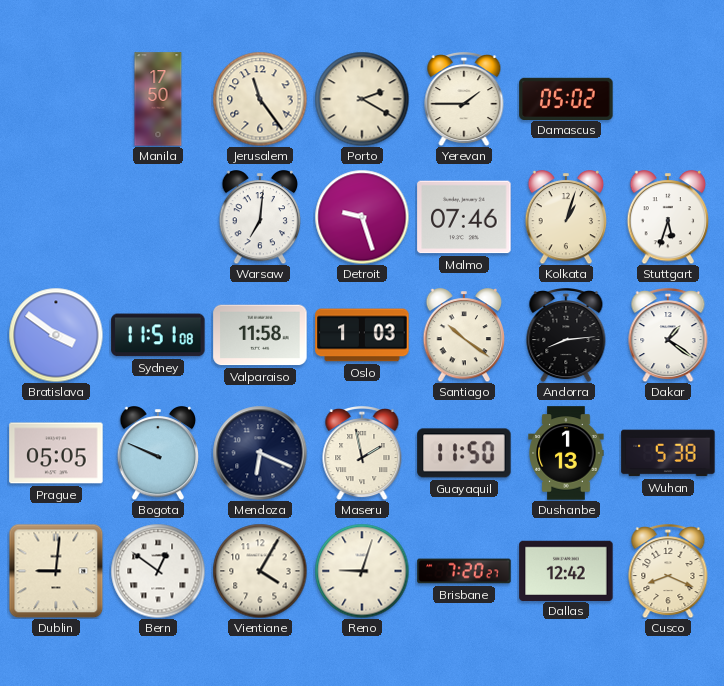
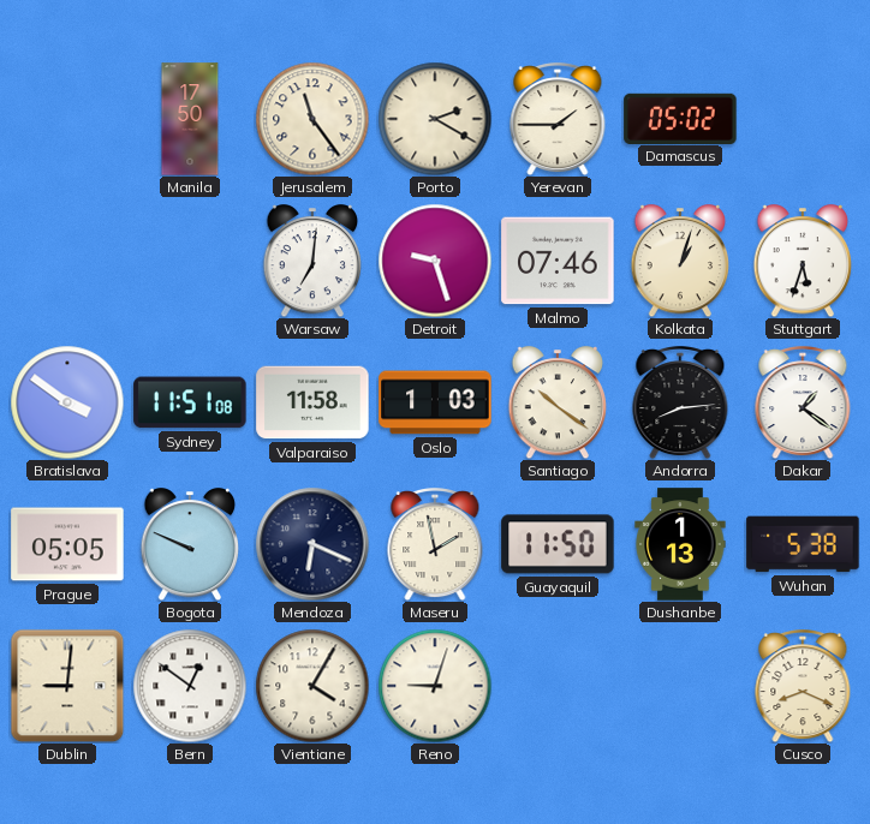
Brisbane: 7:20 -> none
Dallas: 12:42 -> none
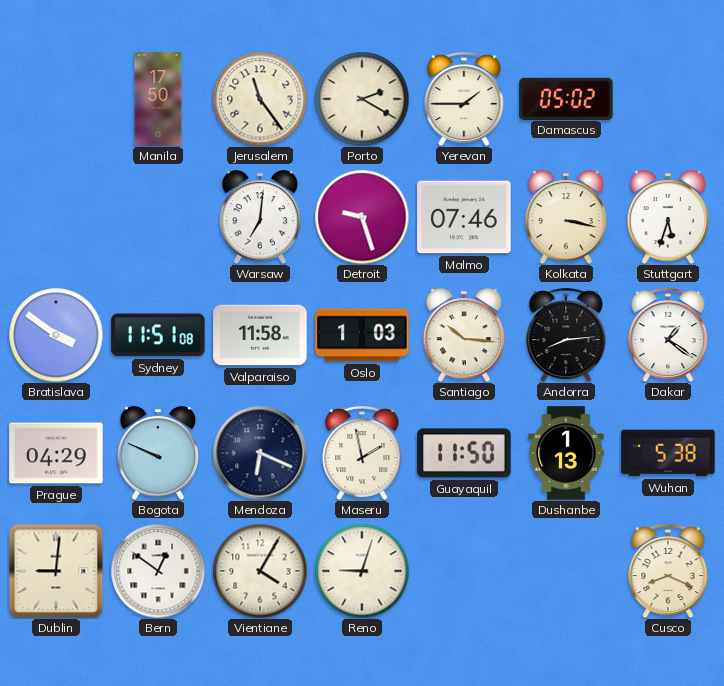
Kolkata: 1:03 -> 3:17
Santiago: 10:21 -> 10:16
Prague: 05:05 -> 04:29
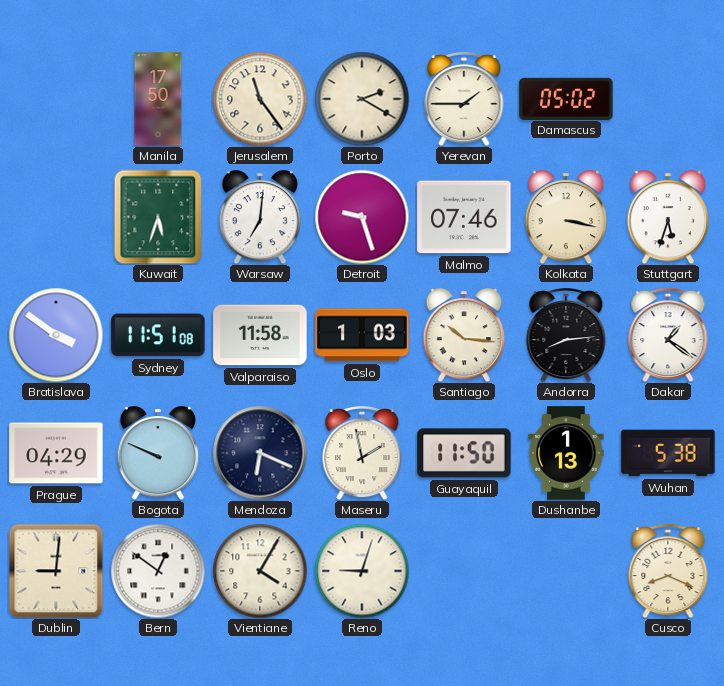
Kuwait: none -> 5:33
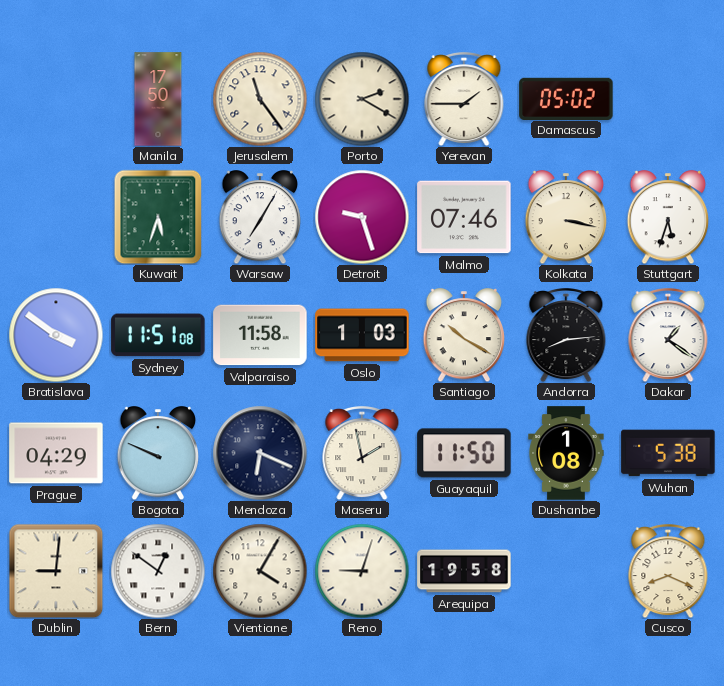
Warsaw: 7:01 -> 7:05
Santiago: 10:16 -> 10:20
Dushanbe: 1:13 -> 1:08
Arequipa: none -> 19:58
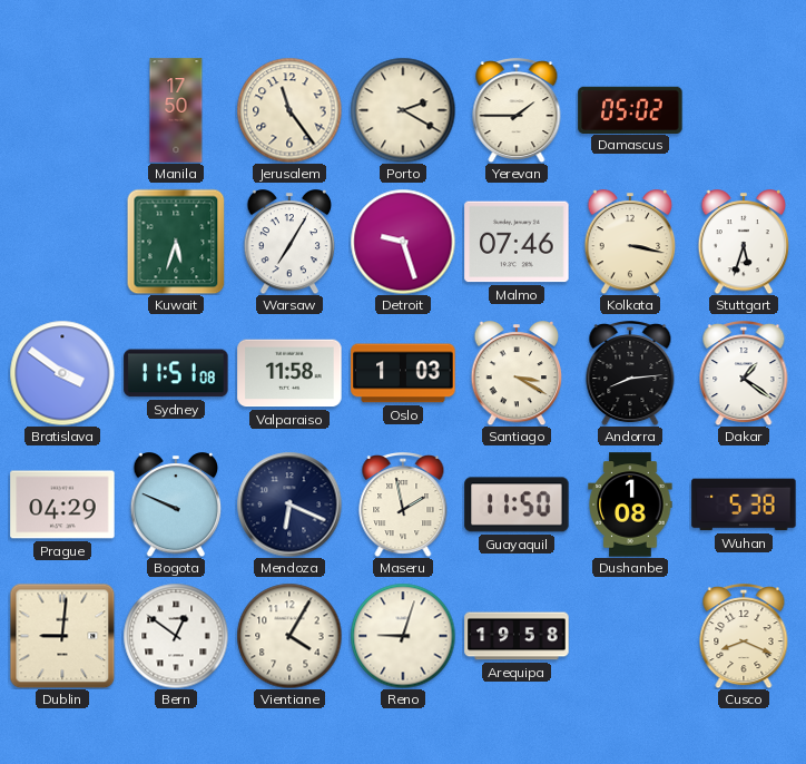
Santiago: 10:20 -> 3:20
